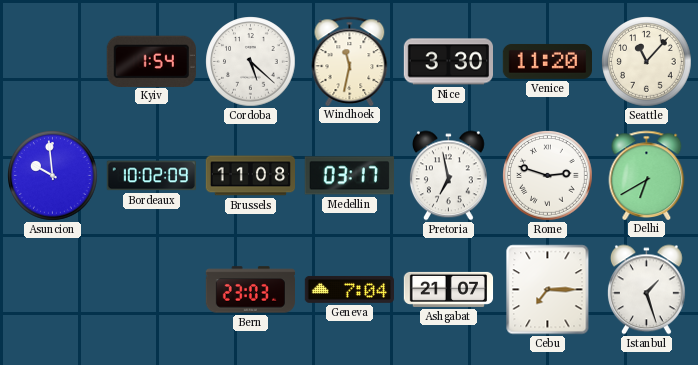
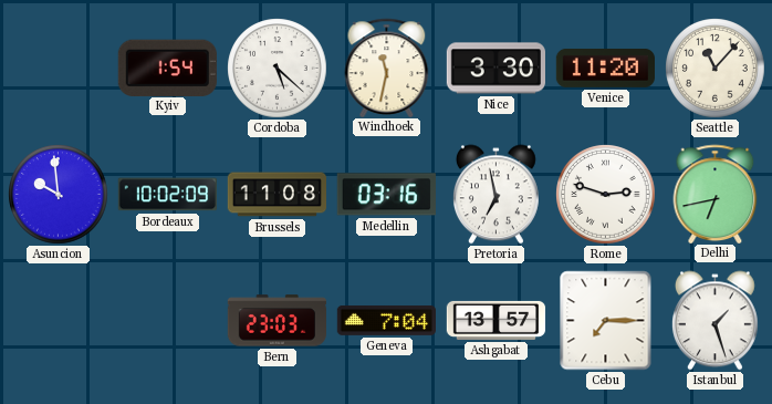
Medellin: 03:17 -> 03:16
Delhi: 6:40 -> 6:43
Ashgabat: 21:07 -> 13:57
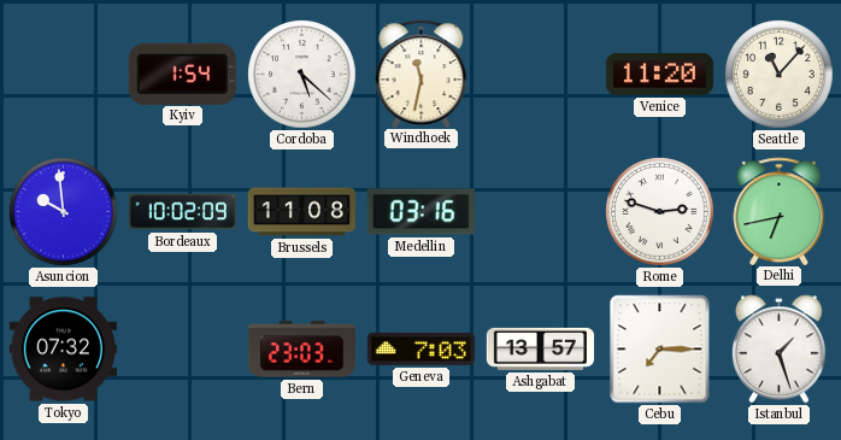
Nice: 3:30 -> none
Pretoria: 6:58 -> none
Tokyo: none -> 07:32
Geneva: 7:04 -> 7:03
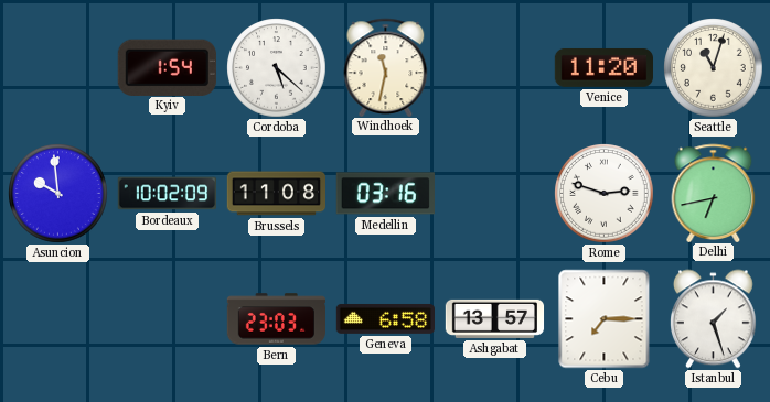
Seattle: 11:07 -> 11:03
Tokyo: 07:32 -> none
Geneva: 7:03 -> 6:58
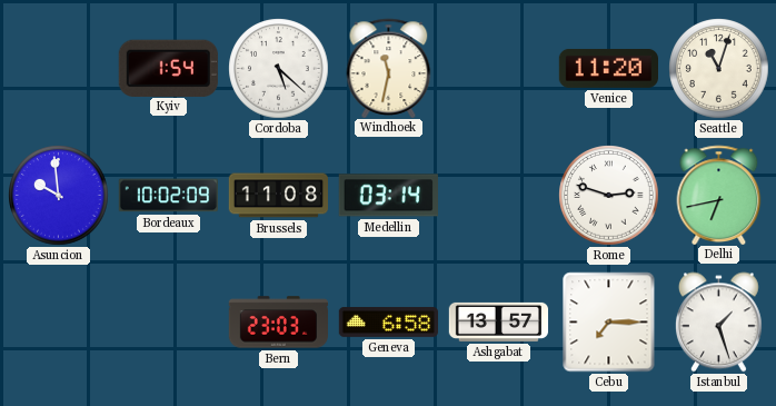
Medellin: 03:16 -> 03:14
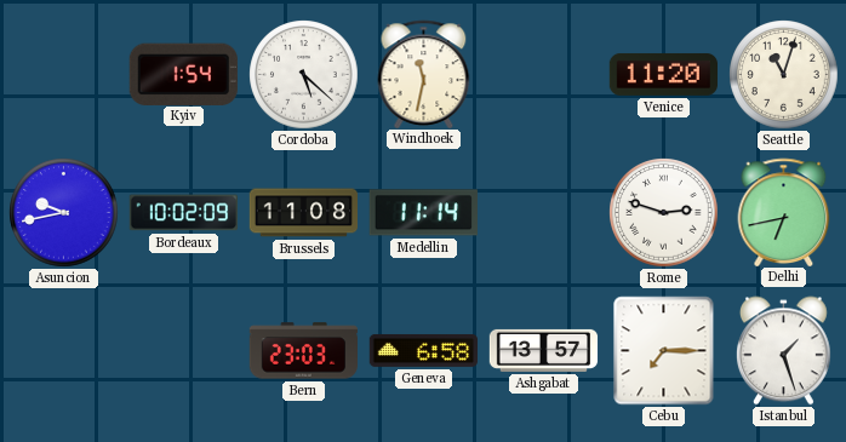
Asuncion: 9:59 -> 9:43
Medellin: 03:14 -> 11:14
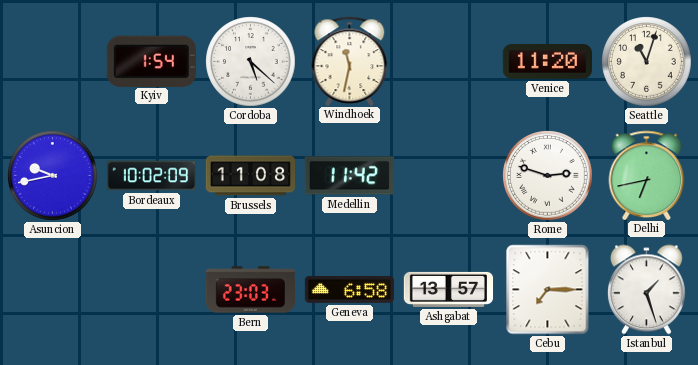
Medellin: 11:14 -> 11:42
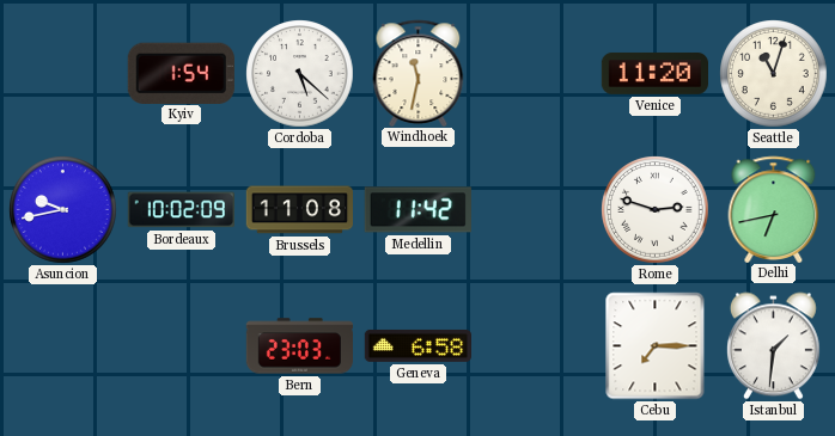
Ashgabat: 13:57 -> none
Istanbul: 1:27 -> 1:31
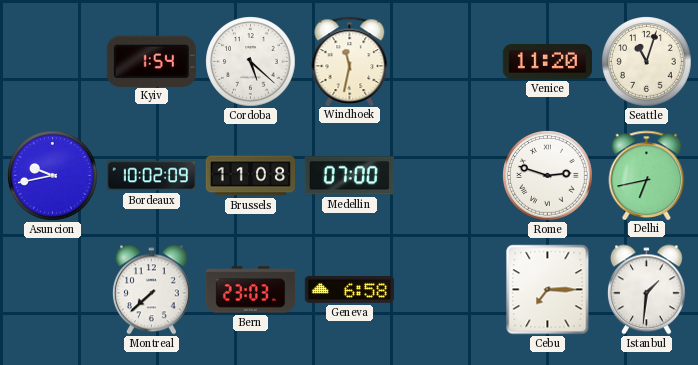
Medellin: 11:42 -> 07:00
Montreal: none -> 7:38
